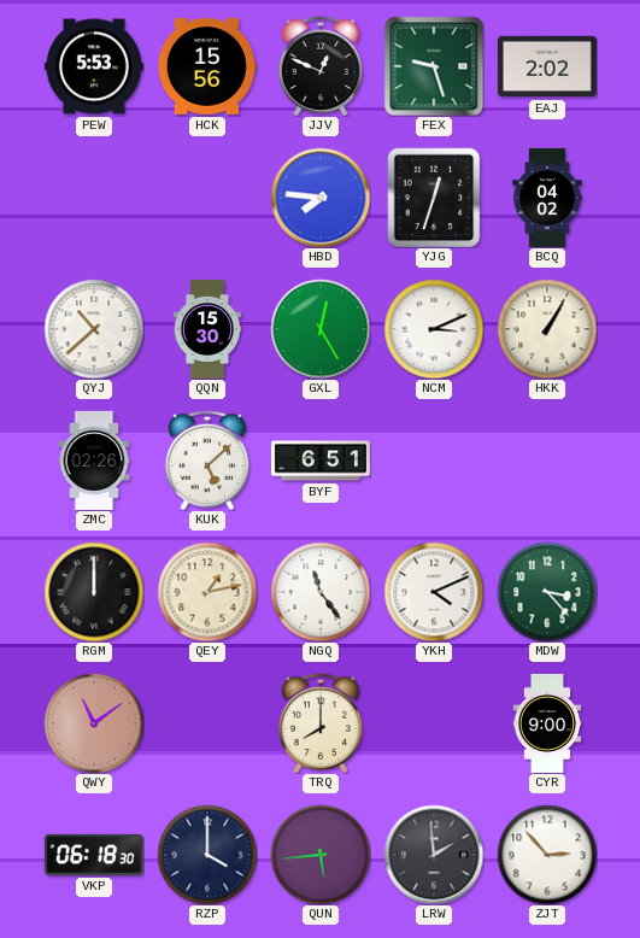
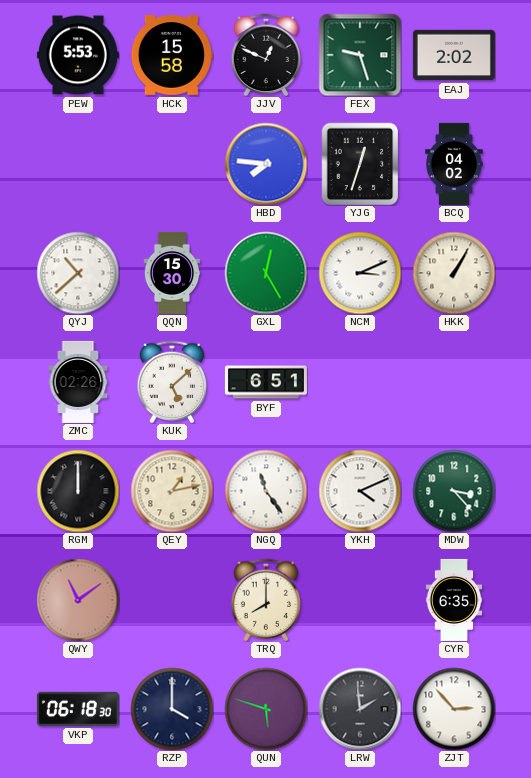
HCK: 15:56 -> 15:58
CYR: 9:00 -> 6:35
QUN: 5:44 -> 5:48
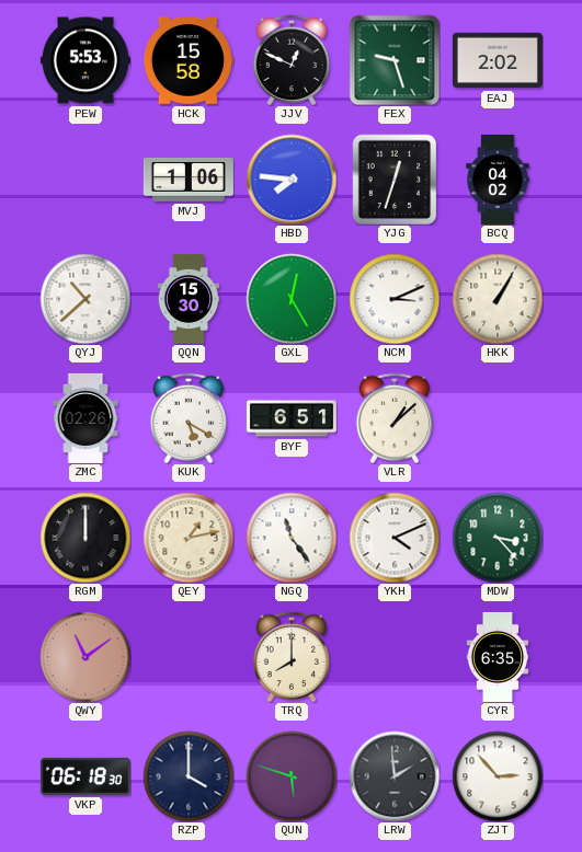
MVJ: none -> 1:06
KUK: 5:08 -> 5:20
VLR: none -> 1:08
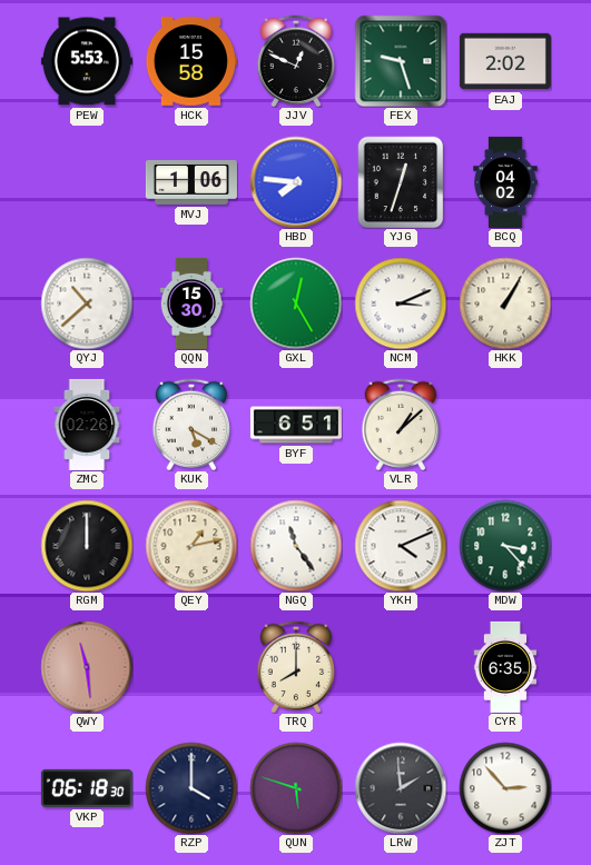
QWY: 11:09 -> 11:29
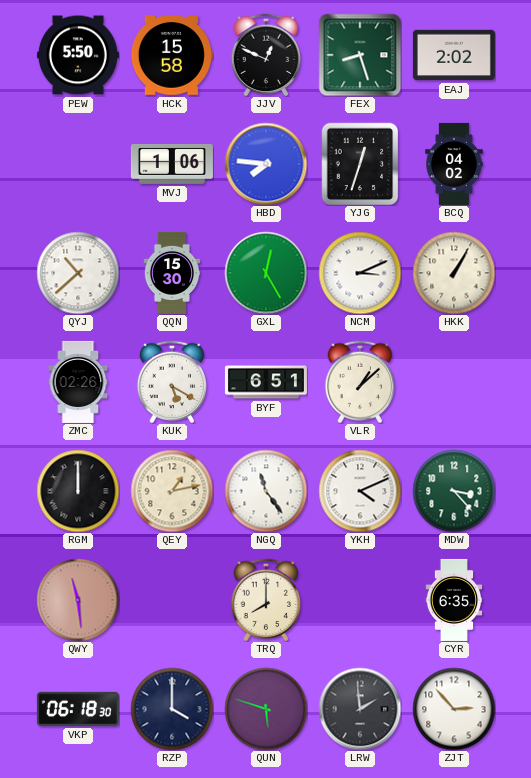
PEW: 5:53 -> 5:50
FEX: 9:27 -> 8:27
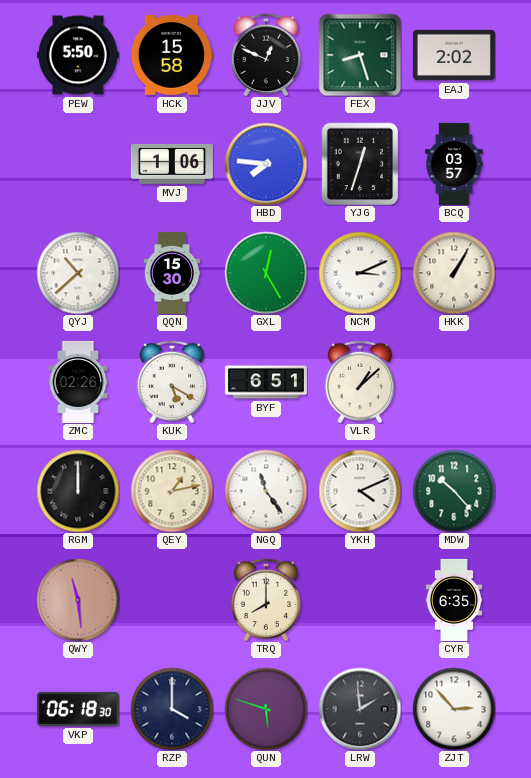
BCQ: 04:02 -> 03:57
MDW: 3:23 -> 10:23
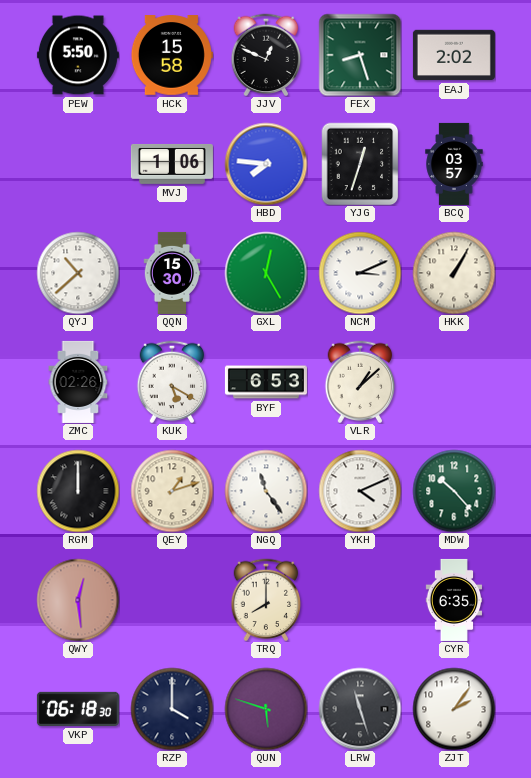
BYF: 6:51 -> 6:53
QEY: 1:13 -> 1:12
QWY: 11:29 -> 12:29
LRW: 1:59 -> 11:27
ZJT: 2:53 -> 2:06
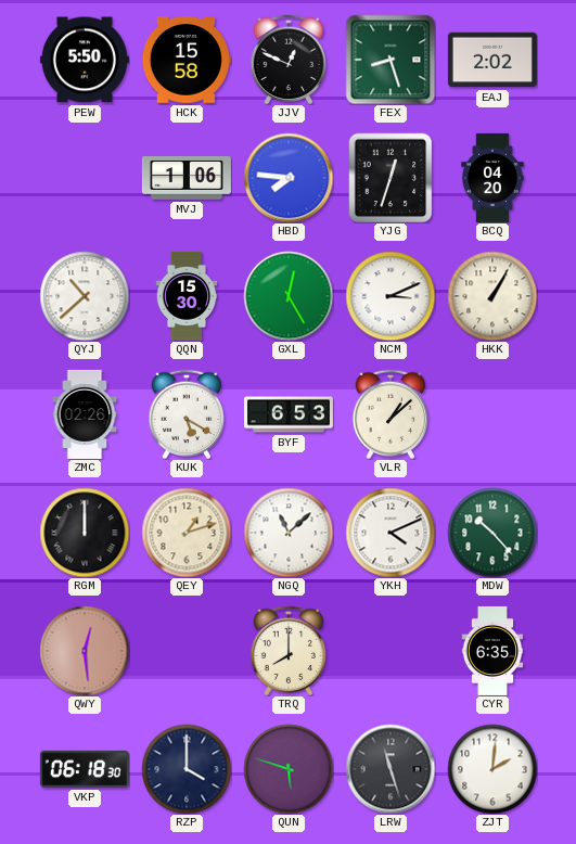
BCQ: 03:57 -> 04:20
NGQ: 11:24 -> 11:08
ZJT: 2:06 -> 2:01
